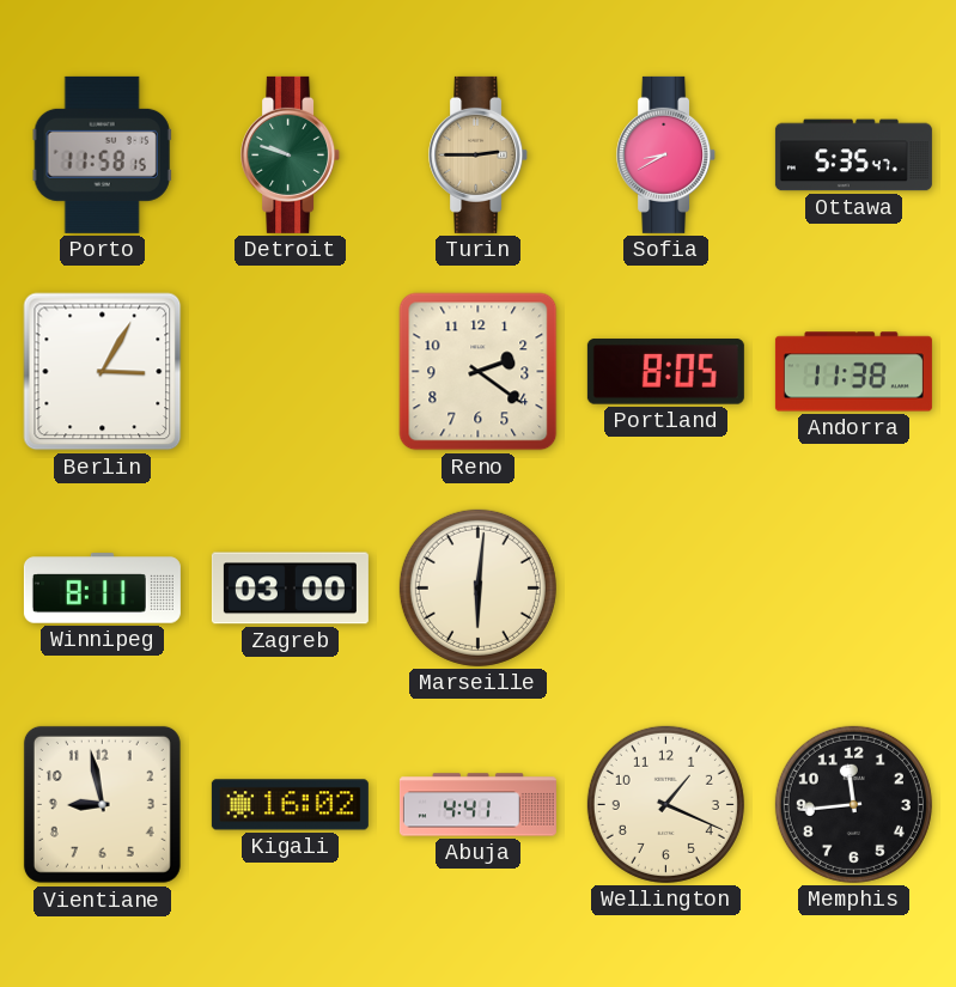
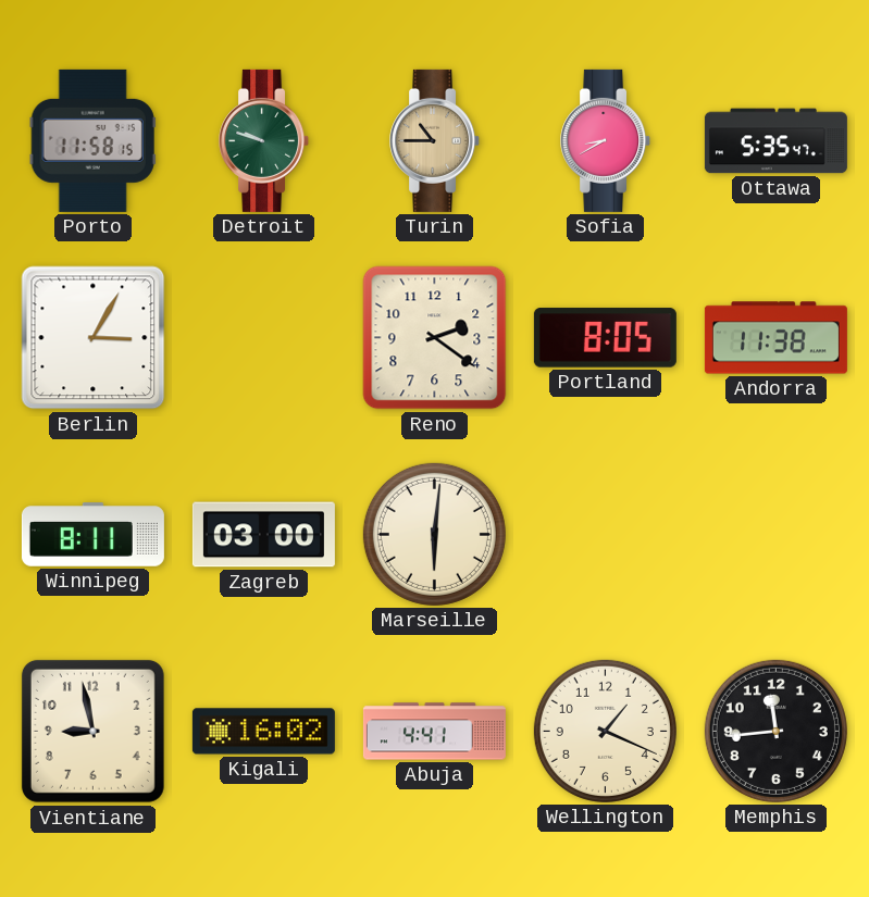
Turin: 2:45 -> 10:45
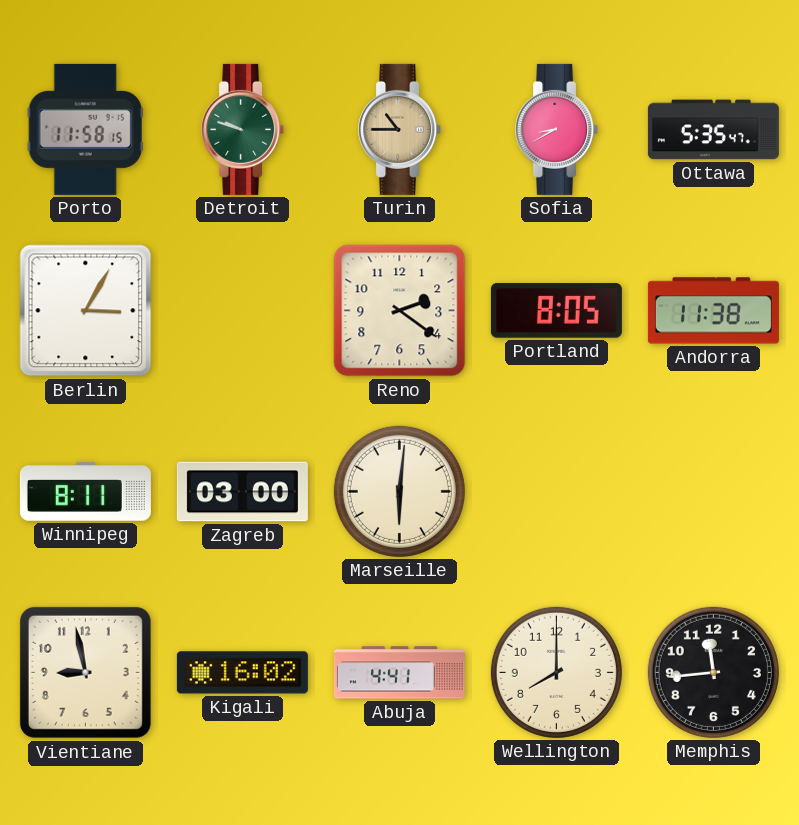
Wellington: 1:19 -> 8:00
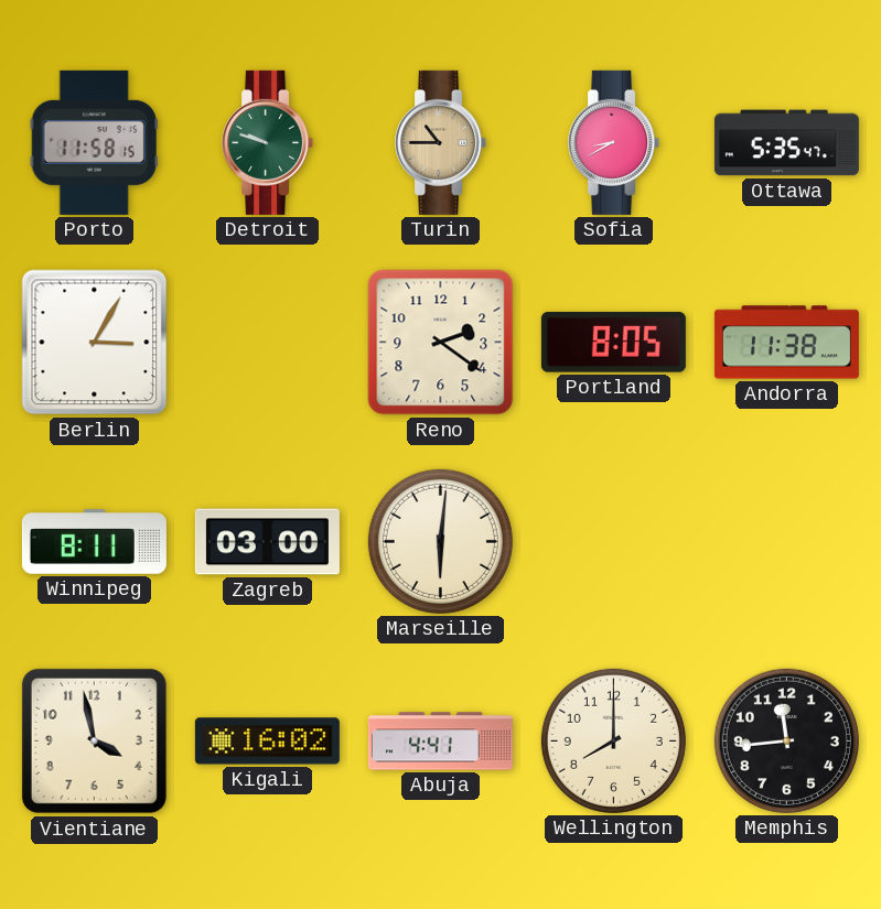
Vientiane: 8:58 -> 3:58
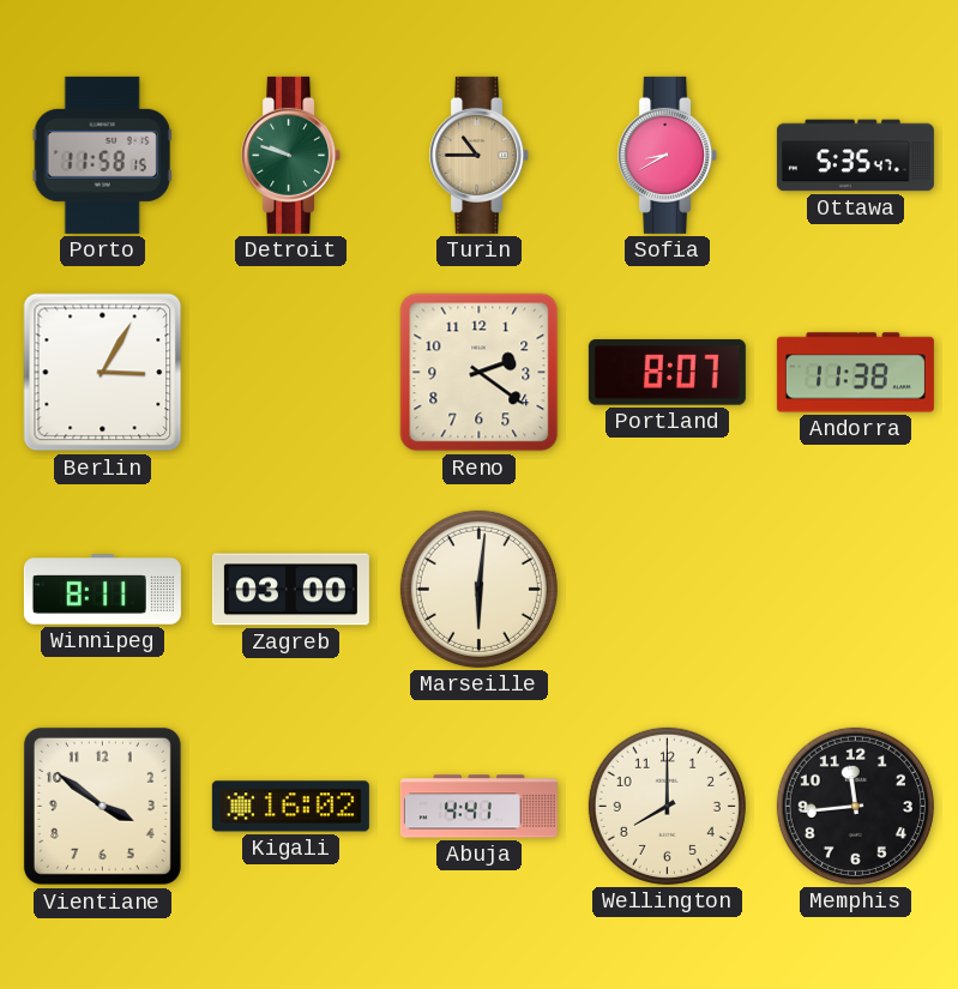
Portland: 8:05 -> 8:07
Vientiane: 3:58 -> 3:51
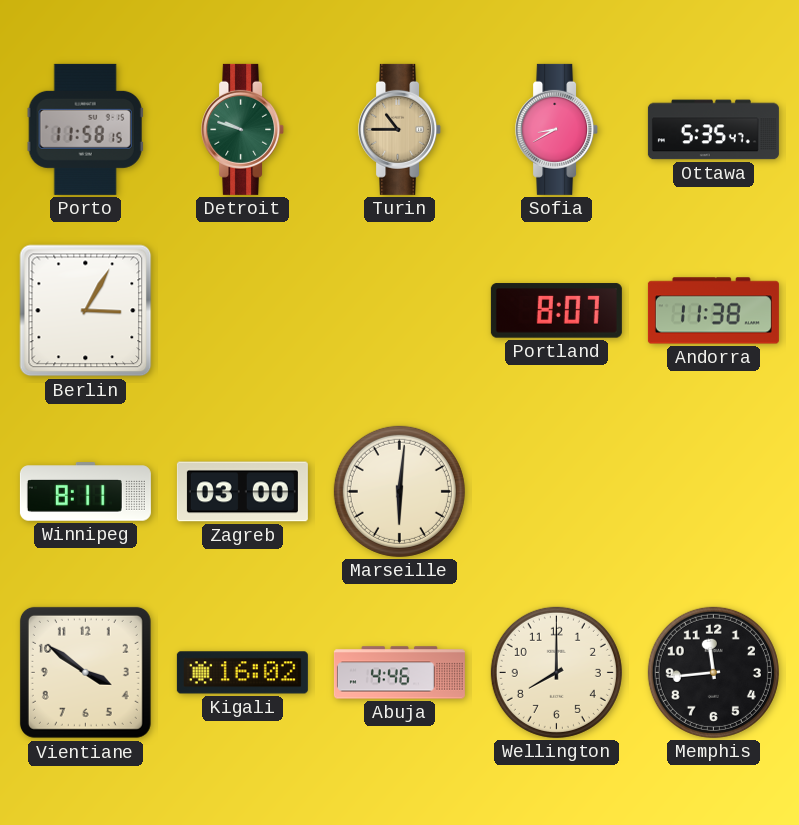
Reno: 2:21 -> none
Abuja: 4:41 -> 4:46
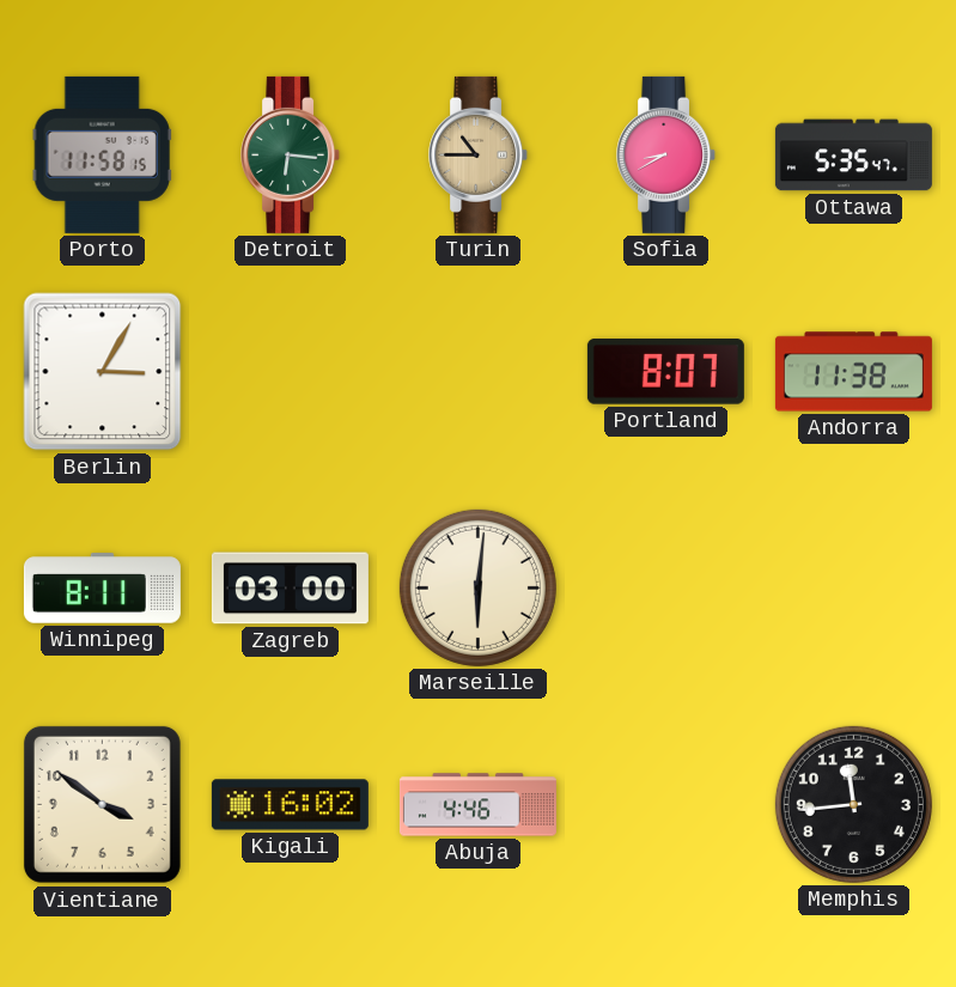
Detroit: 9:48 -> 6:16
Wellington: 8:00 -> none
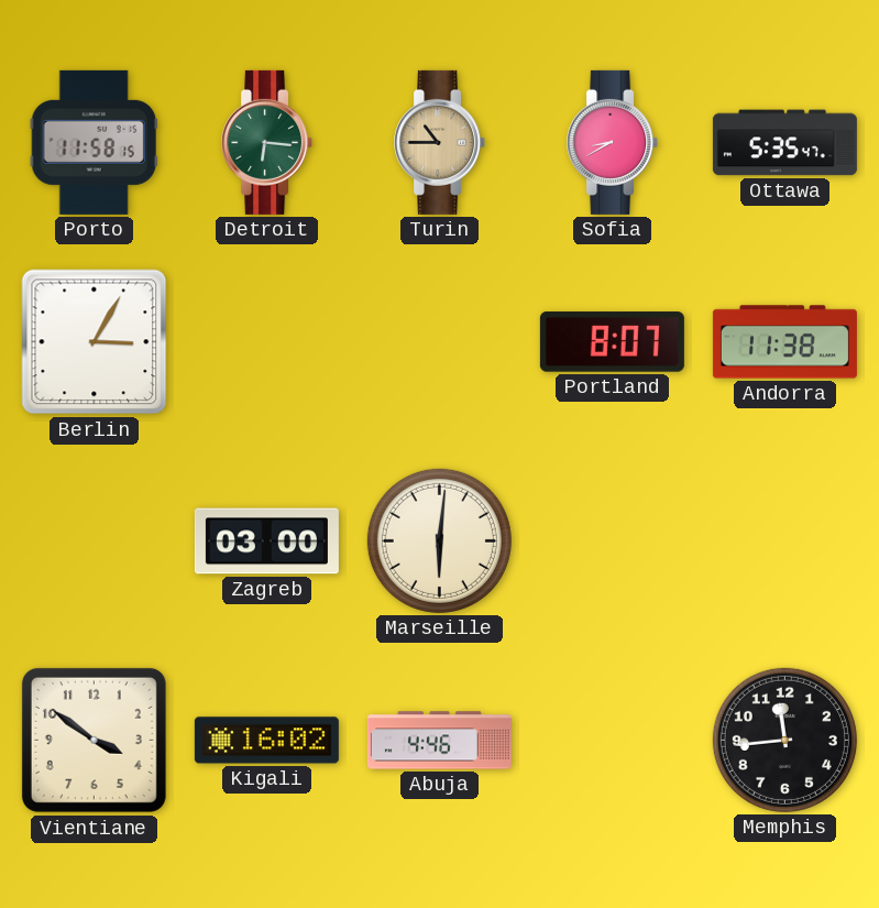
Winnipeg: 8:11 -> none
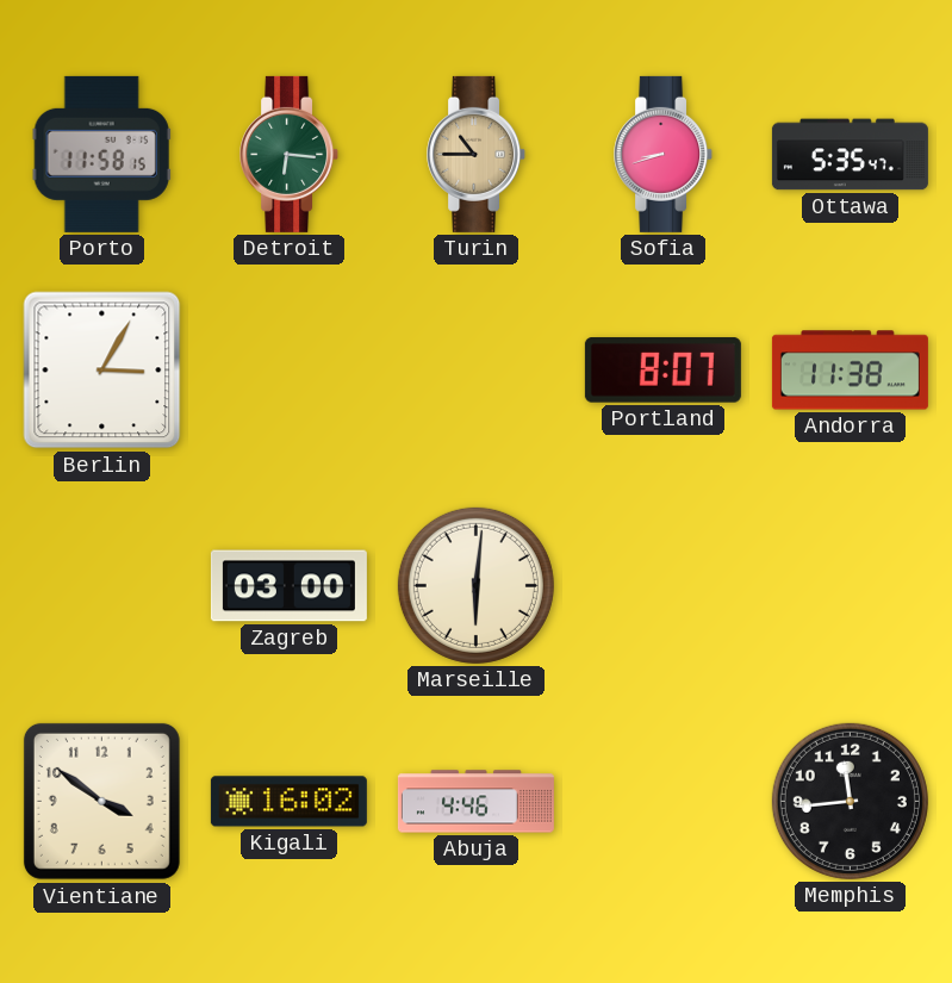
Sofia: 8:40 -> 8:42
